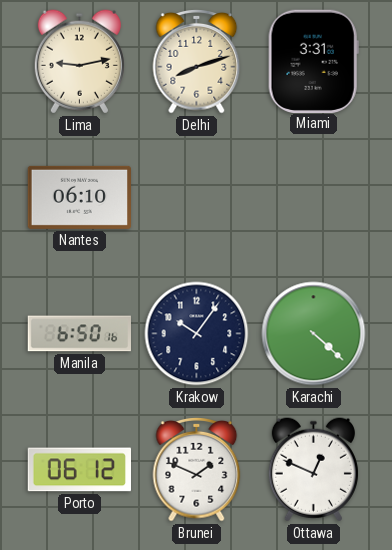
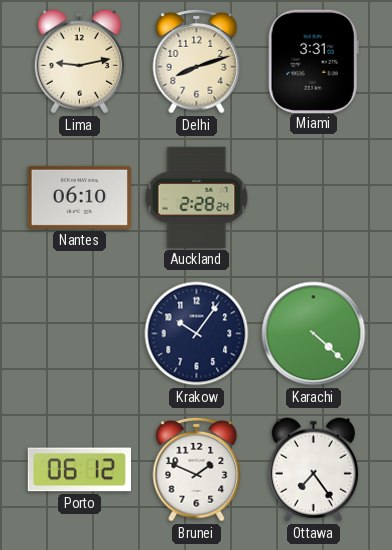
Auckland: none -> 2:28
Manila: 6:50 -> none
Ottawa: 12:49 -> 7:24
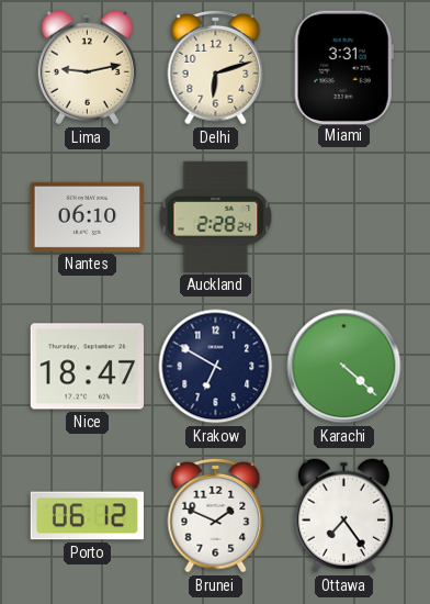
Delhi: 8:12 -> 6:12
Nice: none -> 18:47
Krakow: 10:06 -> 6:50
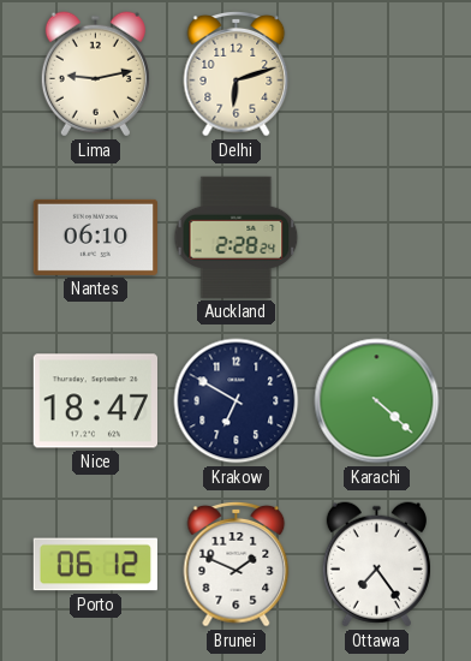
Miami: 3:31 -> none
